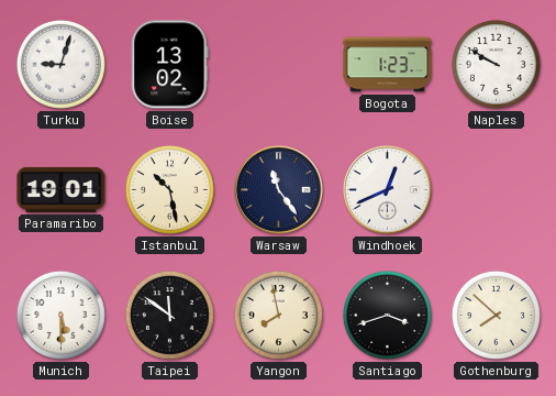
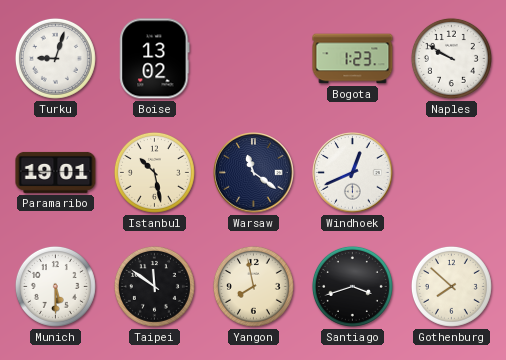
Warsaw: 11:24 -> 11:21
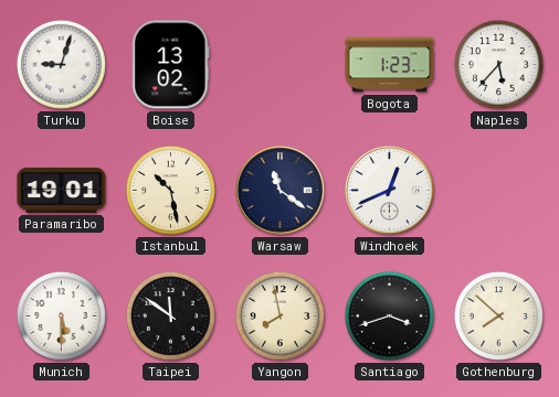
Naples: 9:50 -> 5:37
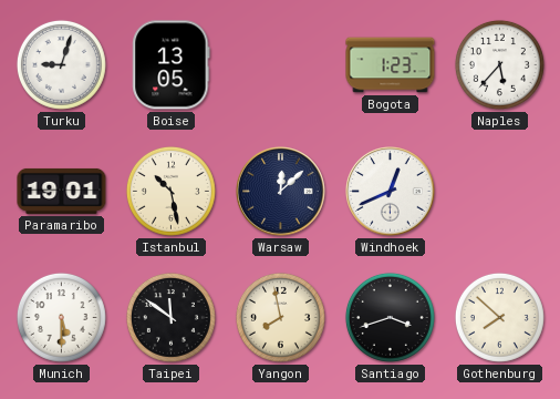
Boise: 13:02 -> 13:05
Warsaw: 11:21 -> 12:08
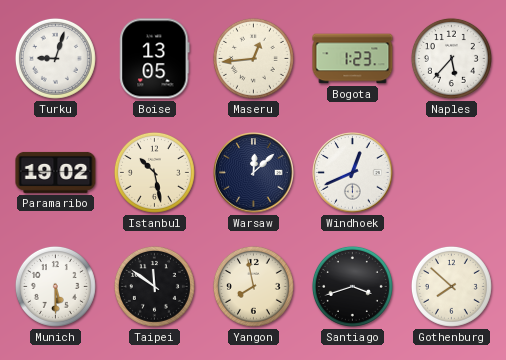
Maseru: none -> 12:44
Paramaribo: 19:01 -> 19:02
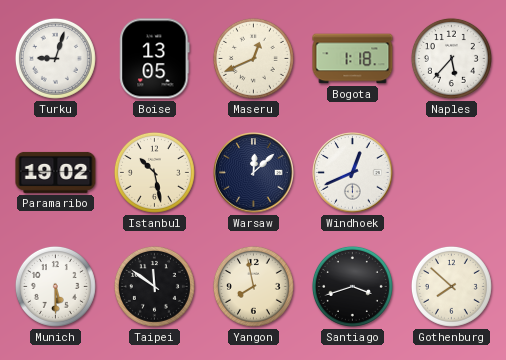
Maseru: 12:44 -> 12:41
Bogota: 1:23 -> 1:18
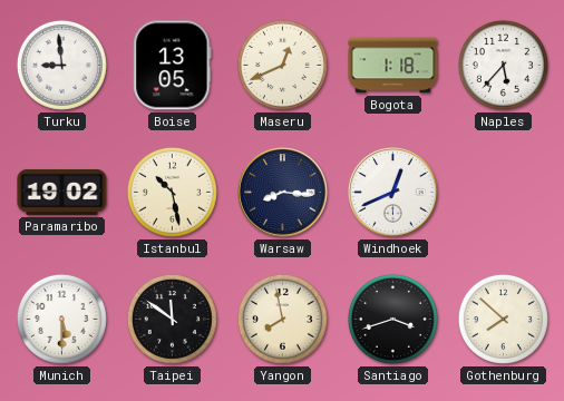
Turku: 9:03 -> 8:59
Warsaw: 12:08 -> 8:16
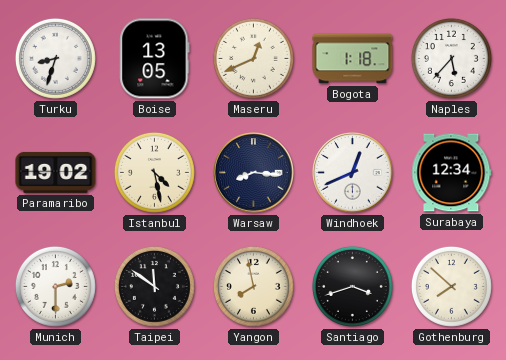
Turku: 8:59 -> 8:33
Istanbul: 10:28 -> 4:28
Surabaya: none -> 12:34
Munich: 5:30 -> 2:30
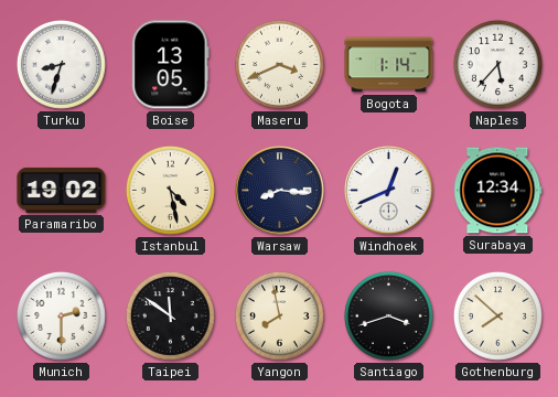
Maseru: 12:41 -> 3:41
Bogota: 1:18 -> 1:14
